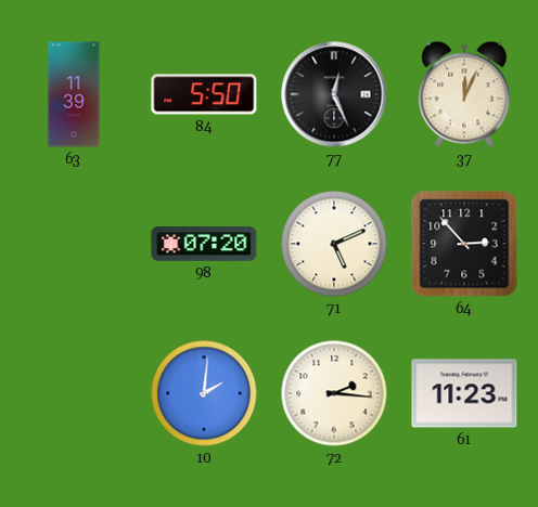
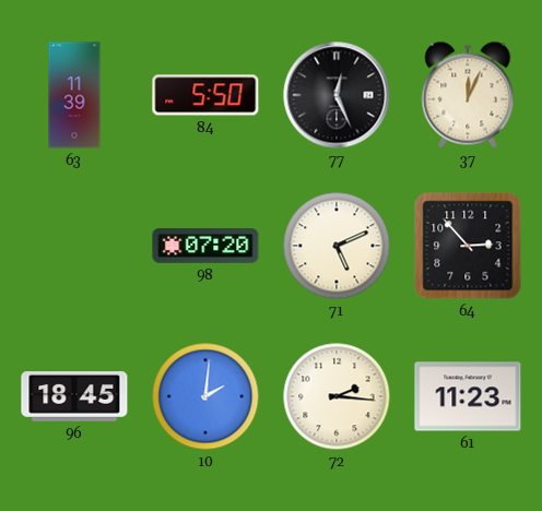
96: none -> 18:45
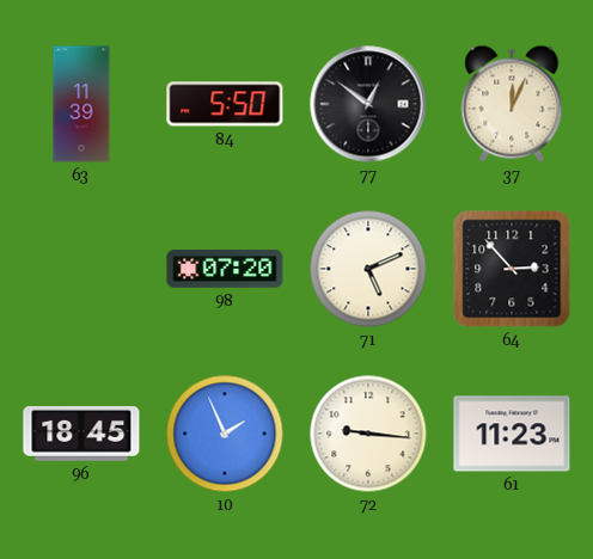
77: 12:26 -> 12:51
10: 2:01 -> 1:56
72: 2:16 -> 9:16
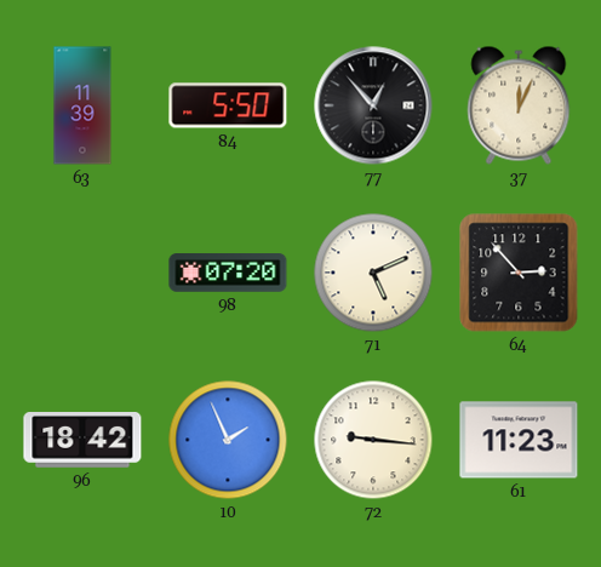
77: 12:51 -> 12:53
96: 18:45 -> 18:42
